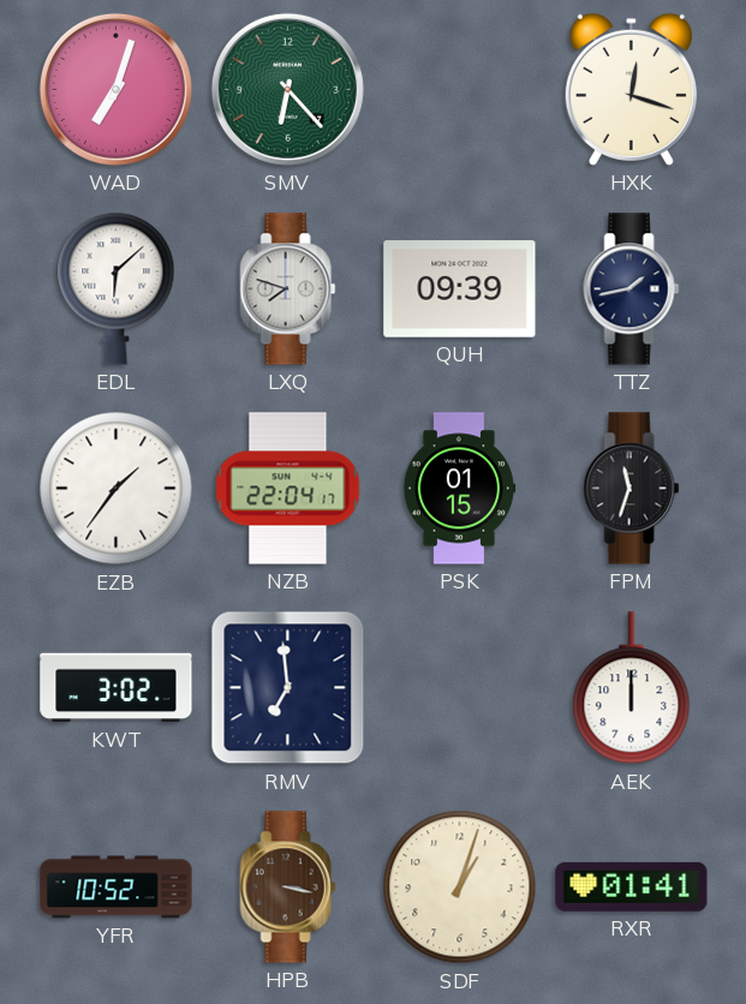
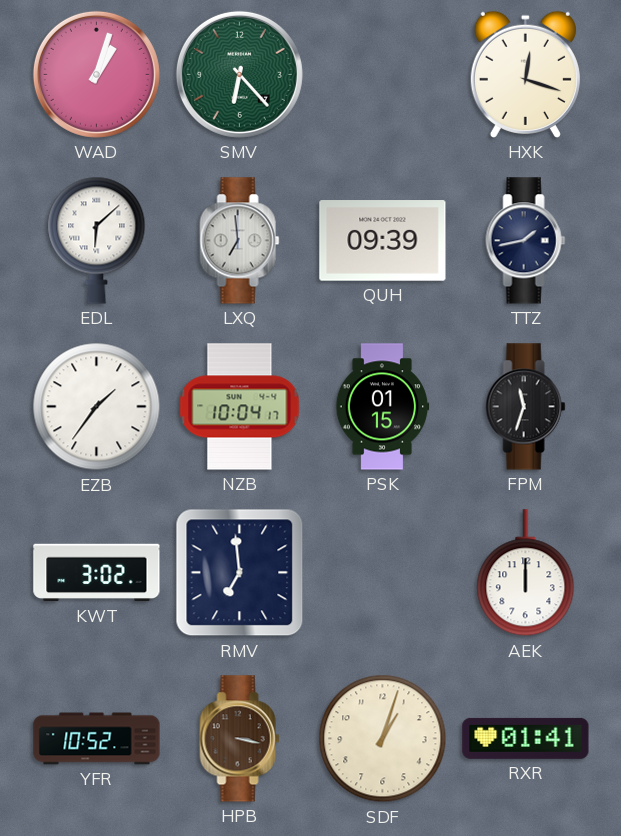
WAD: 7:03 -> 1:03
LXQ: 7:48 -> 6:59
NZB: 22:04 -> 10:04
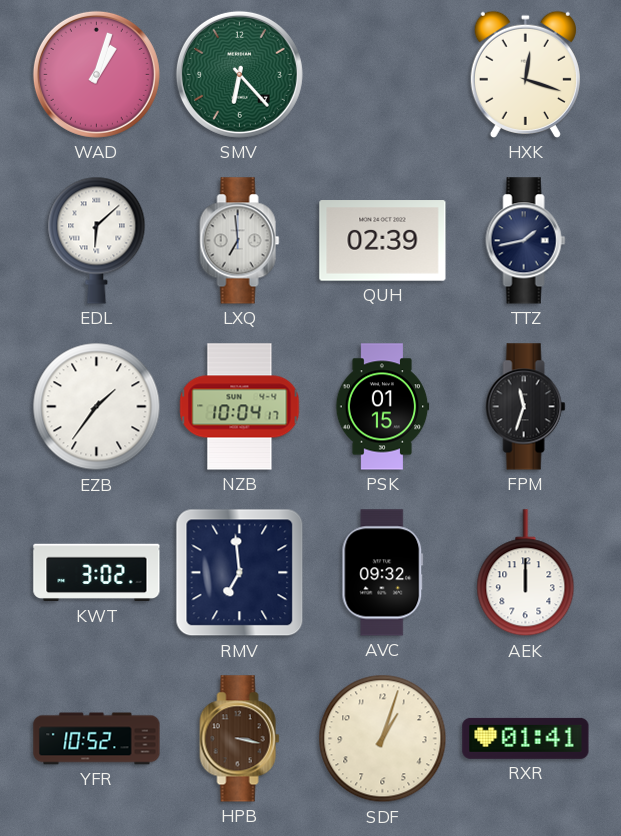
QUH: 09:39 -> 02:39
AVC: none -> 09:32
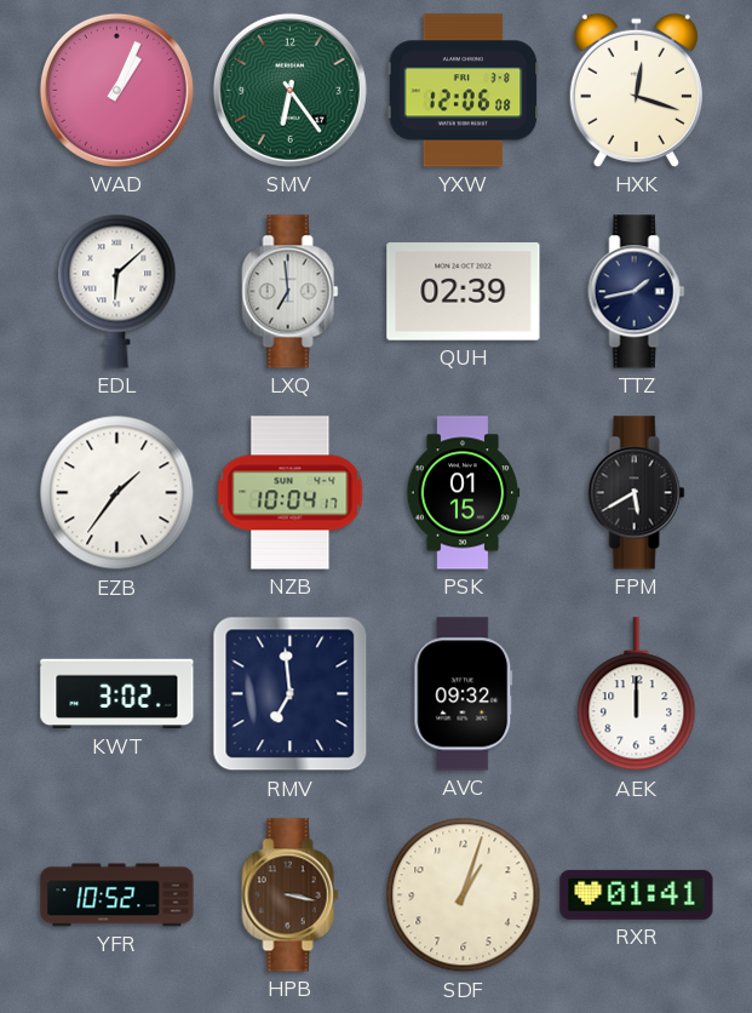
WAD: 1:03 -> 1:04
SMV: 6:23 -> 6:24
YXW: none -> 12:06
FPM: 11:33 -> 5:40
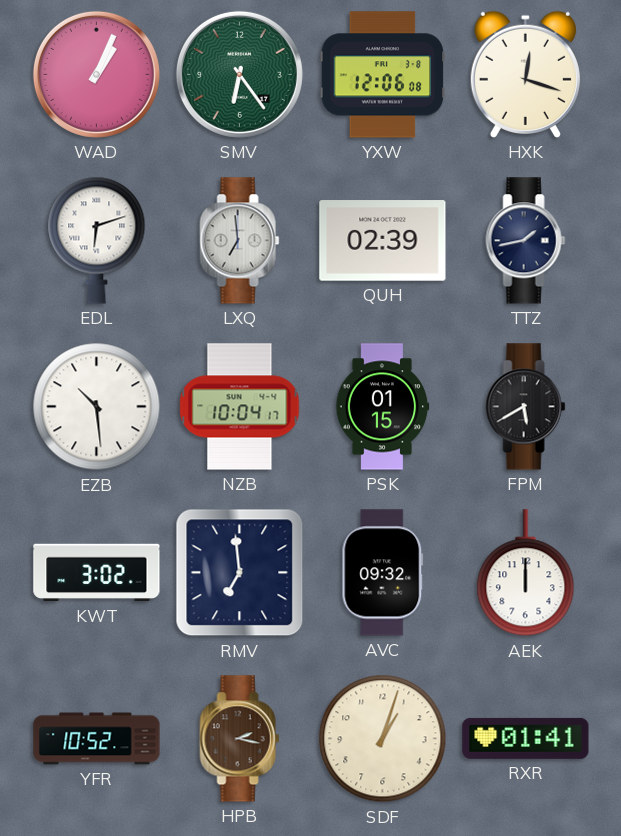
EDL: 6:08 -> 6:12
EZB: 1:36 -> 10:29
HPB: 3:17 -> 2:17
